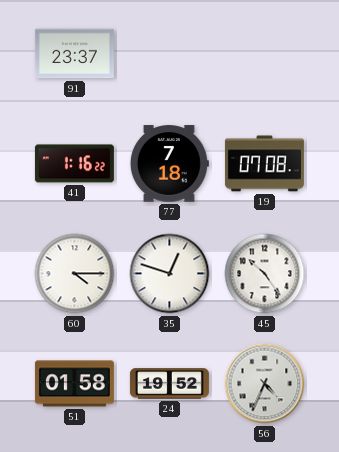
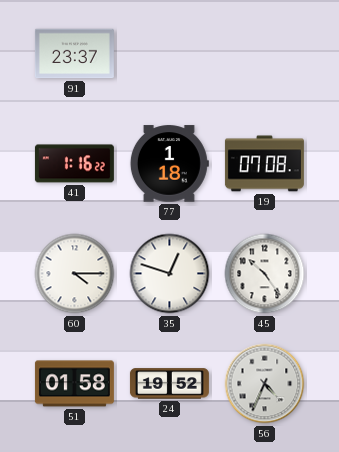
77: 7:18 -> 1:18
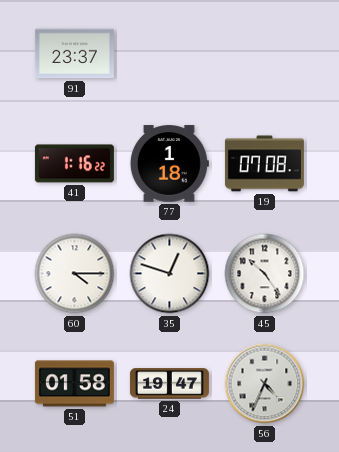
24: 19:52 -> 19:47
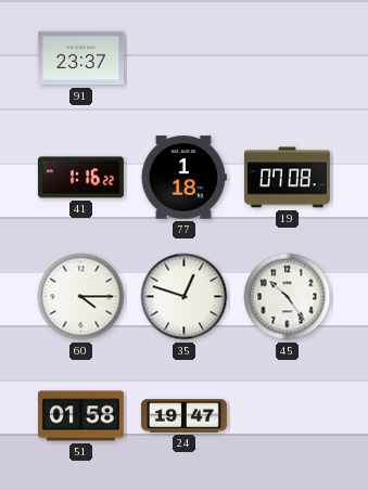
56: 4:34 -> none
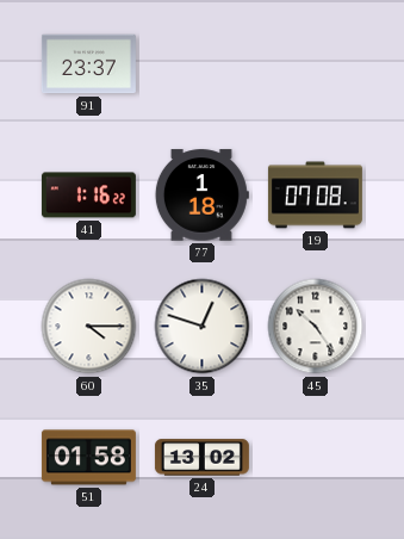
24: 19:47 -> 13:02
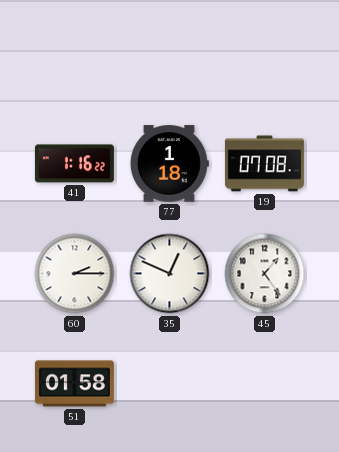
91: 23:37 -> none
60: 4:15 -> 2:15
35: 12:48 -> 12:49
45: 10:24 -> 1:24
24: 13:02 -> none
